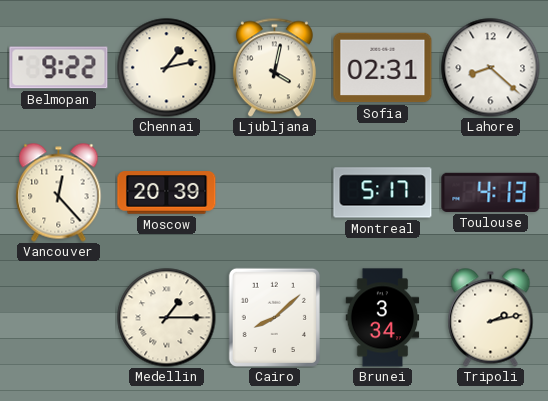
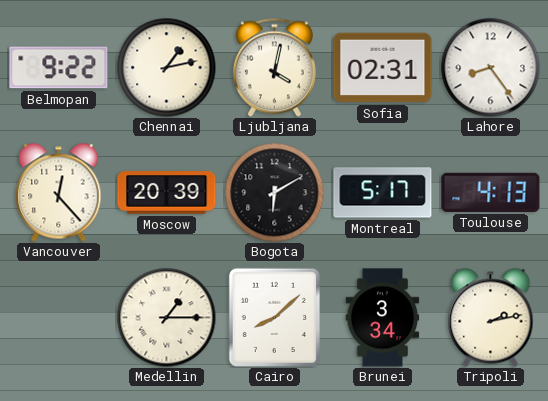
Lahore: 8:22 -> 8:24
Bogota: none -> 6:10
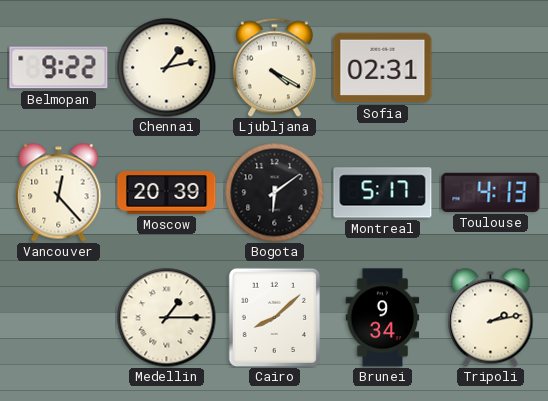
Ljubljana: 4:02 -> 4:20
Lahore: 8:24 -> none
Bogota: 6:10 -> 6:09
Brunei: 3:34 -> 9:34
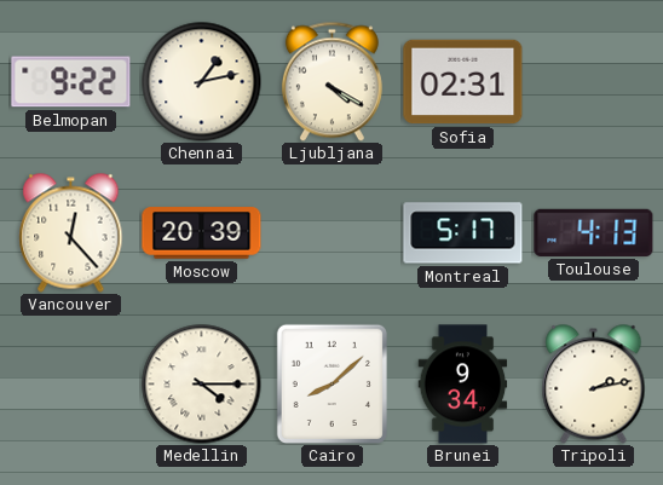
Bogota: 6:09 -> none
Medellin: 1:15 -> 4:15
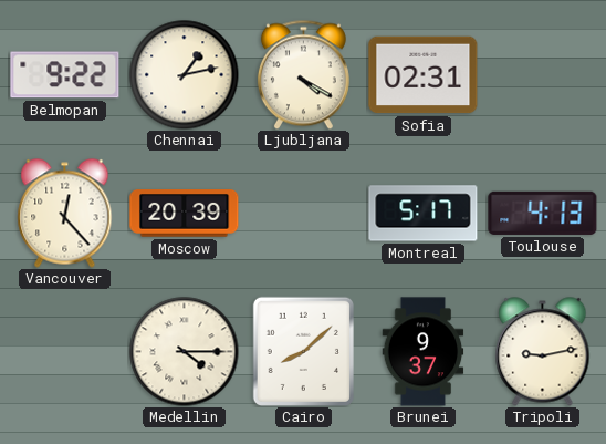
Brunei: 9:34 -> 9:37
Tripoli: 2:13 -> 9:13
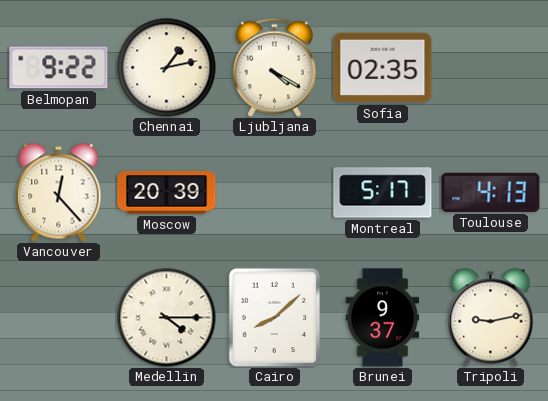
Sofia: 02:31 -> 02:35
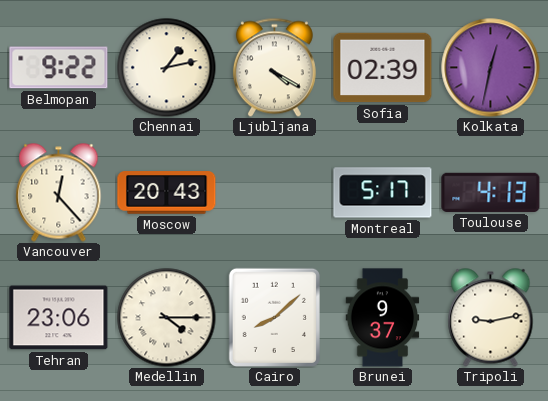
Sofia: 02:35 -> 02:39
Kolkata: none -> 12:32
Moscow: 20:39 -> 20:43
Tehran: none -> 23:06
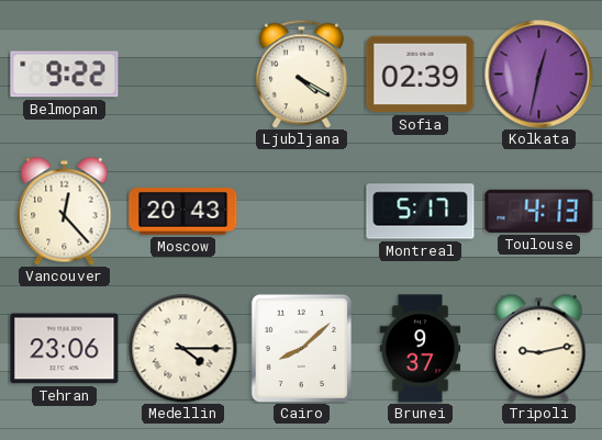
Chennai: 1:13 -> none
